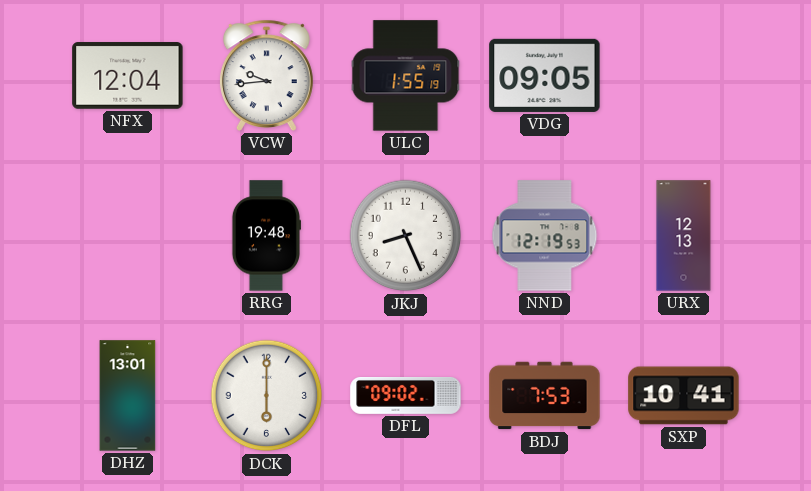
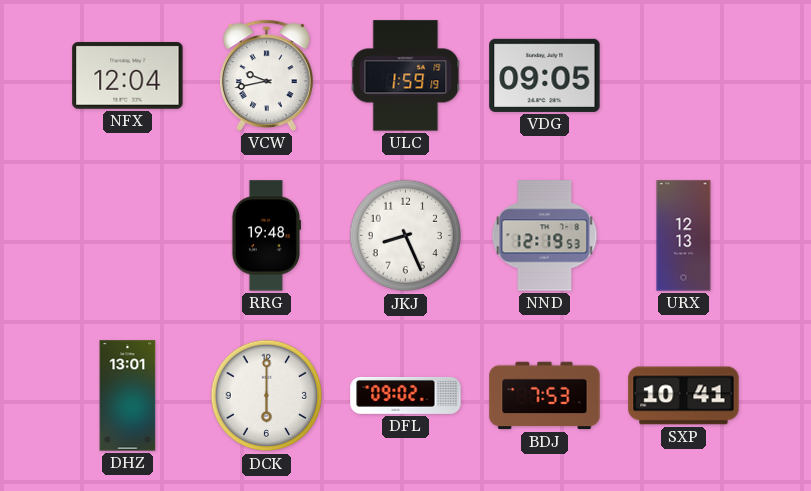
VCW: 9:44 -> 9:43
ULC: 1:55 -> 1:59
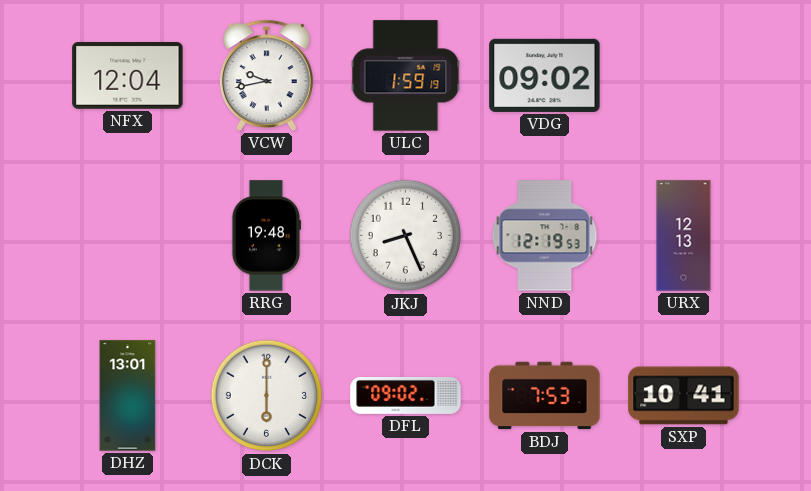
VDG: 09:05 -> 09:02
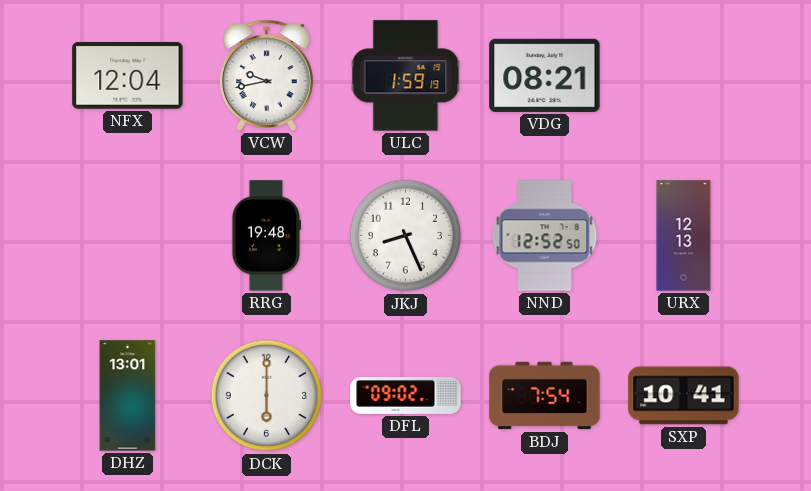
VDG: 09:02 -> 08:21
NND: 12:19 -> 12:52
BDJ: 7:53 -> 7:54
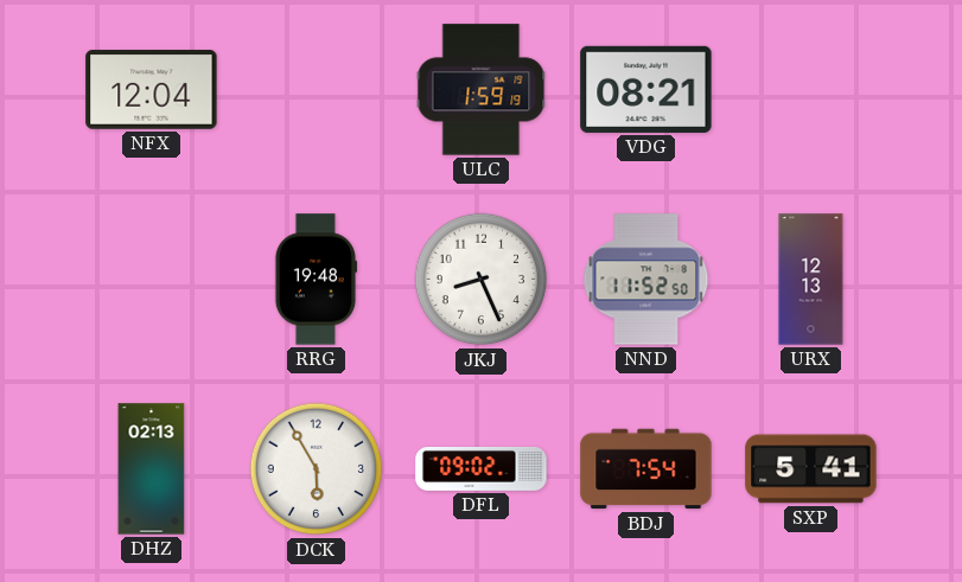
VCW: 9:43 -> none
NND: 12:52 -> 11:52
DHZ: 13:01 -> 02:13
DCK: 6:00 -> 5:55
SXP: 10:41 -> 5:41
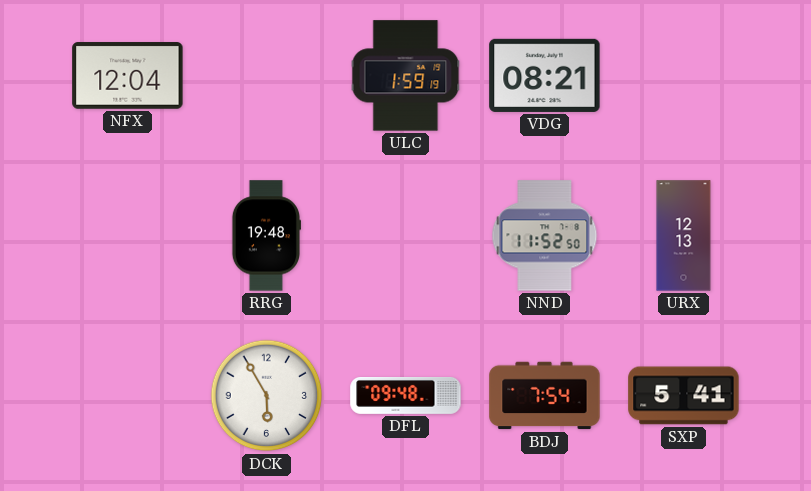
JKJ: 8:26 -> none
DHZ: 02:13 -> none
DFL: 09:02 -> 09:48
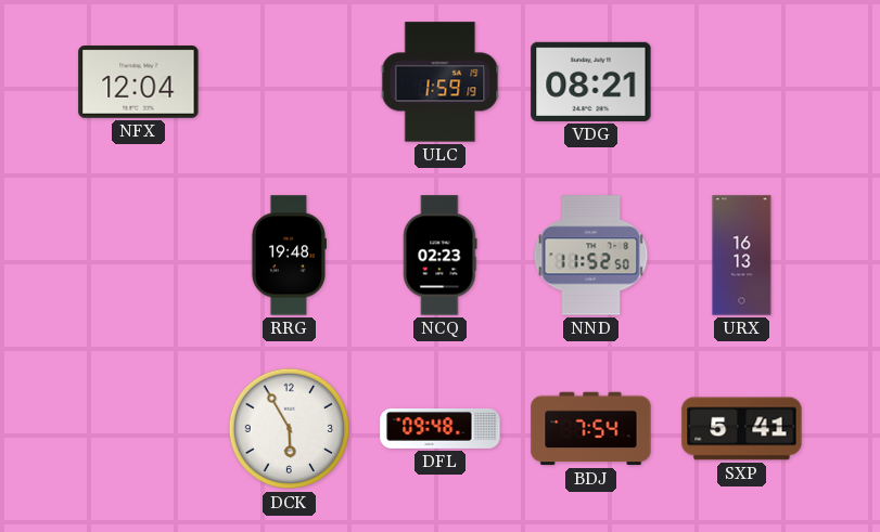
NCQ: none -> 02:23
URX: 12:13 -> 16:13
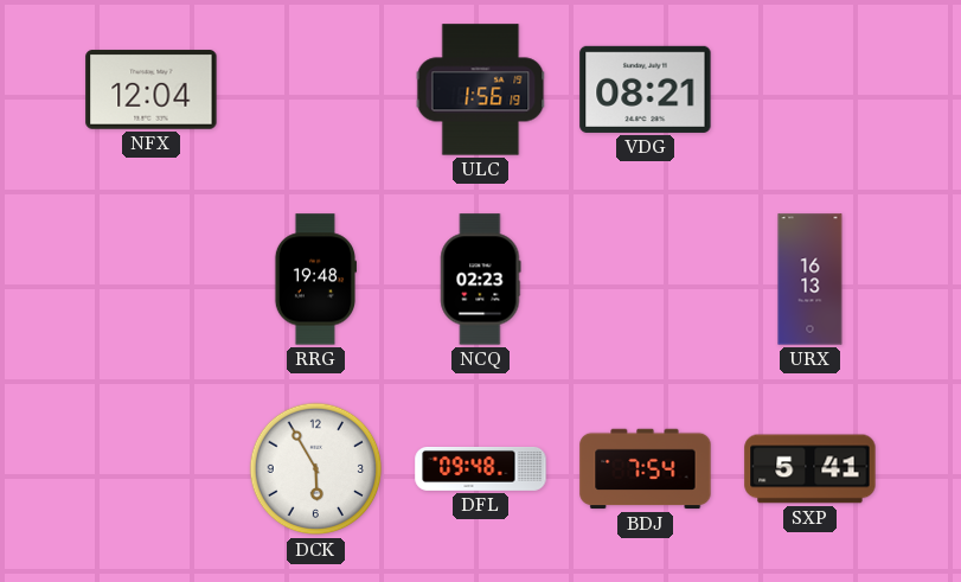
ULC: 1:59 -> 1:56
NND: 11:52 -> none
